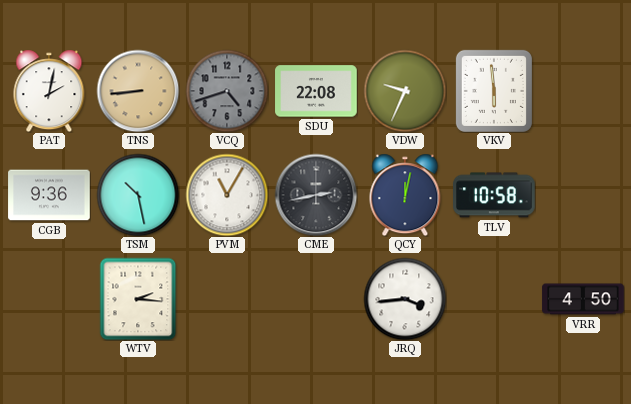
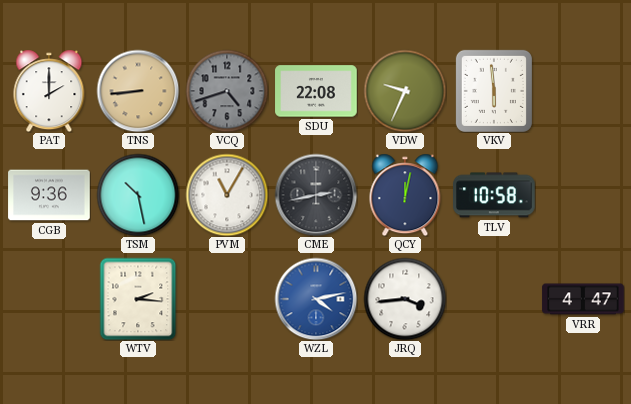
PAT: 2:02 -> 2:00
WZL: none -> 4:13
VRR: 4:50 -> 4:47
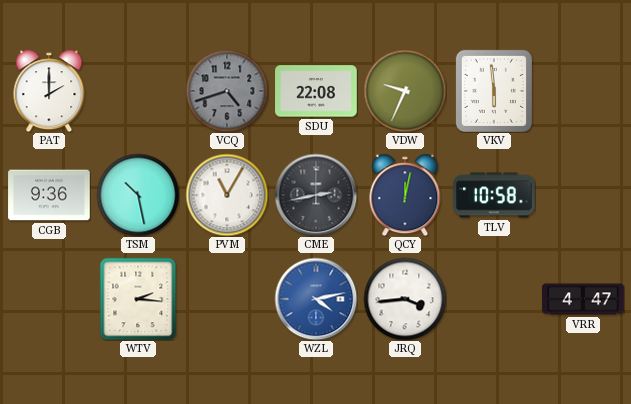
TNS: 8:44 -> none
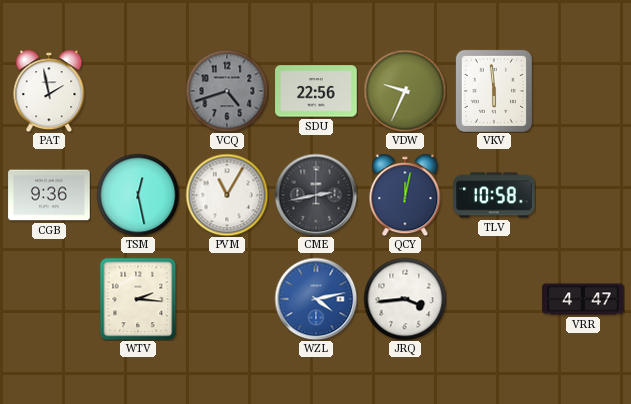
PAT: 2:00 -> 1:58
SDU: 22:08 -> 22:56
TSM: 10:28 -> 12:28
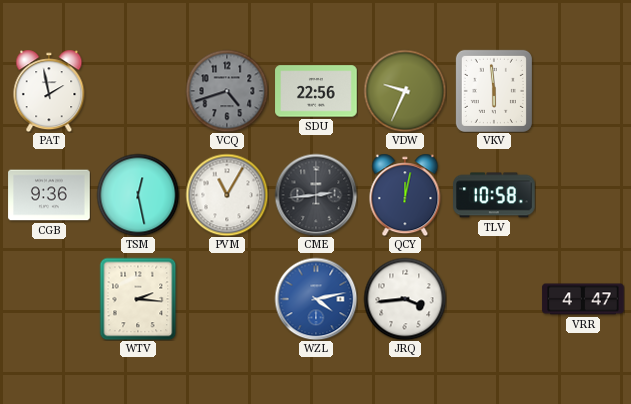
CME: 2:43 -> 2:44
